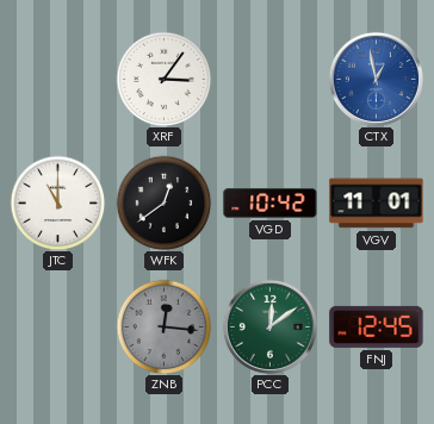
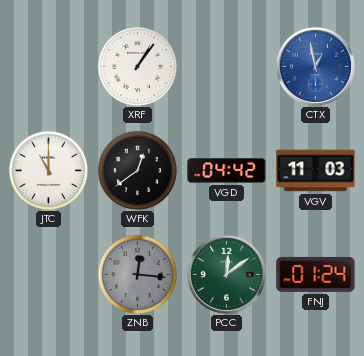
XRF: 3:06 -> 1:06
VGD: 10:42 -> 04:42
VGV: 11:01 -> 11:03
FNJ: 12:45 -> 01:24
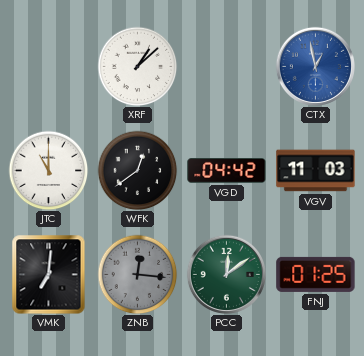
XRF: 1:06 -> 1:08
VMK: none -> 7:01
FNJ: 01:24 -> 01:25
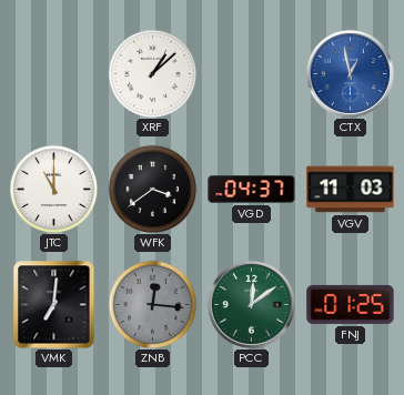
WFK: 12:39 -> 3:39
VGD: 04:42 -> 04:37
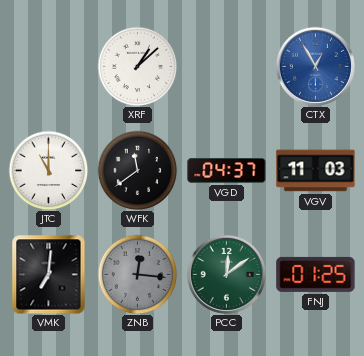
CTX: 12:58 -> 12:55
WFK: 3:39 -> 11:39
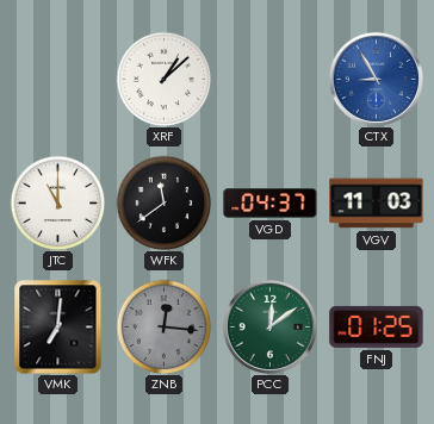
CTX: 12:55 -> 8:55
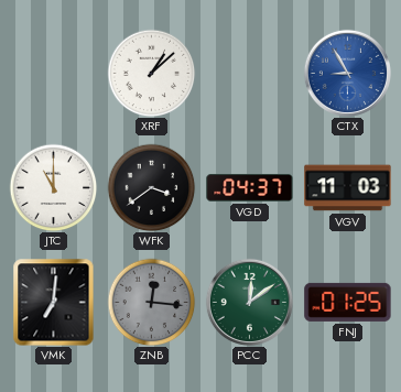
WFK: 11:39 -> 3:39
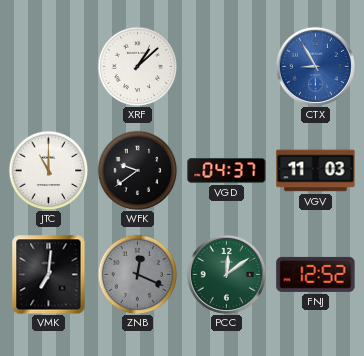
WFK: 3:39 -> 9:39
ZNB: 12:16 -> 12:19
FNJ: 01:25 -> 12:52
